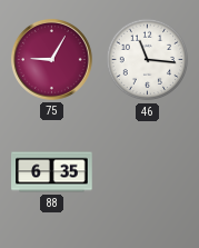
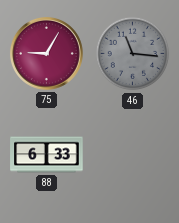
46 dial: white -> grey
88: 6:35 -> 6:33
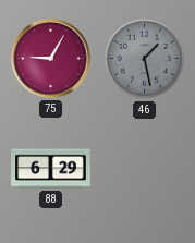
46: 11:16 -> 1:28
88: 6:33 -> 6:29
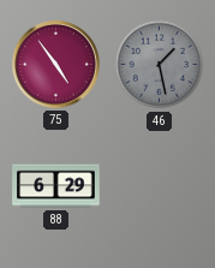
75: 9:05 -> 4:54
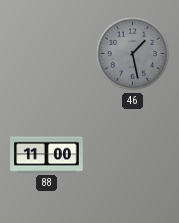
75: 4:54 -> none
88: 6:29 -> 11:00
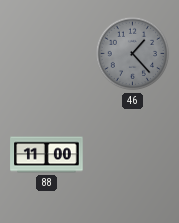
46: 1:28 -> 1:23
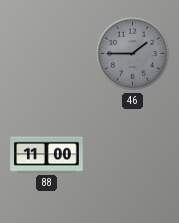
46: 1:23 -> 1:45
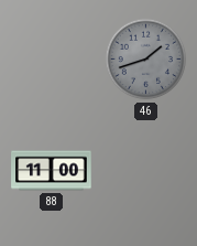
46: 1:45 -> 1:42
